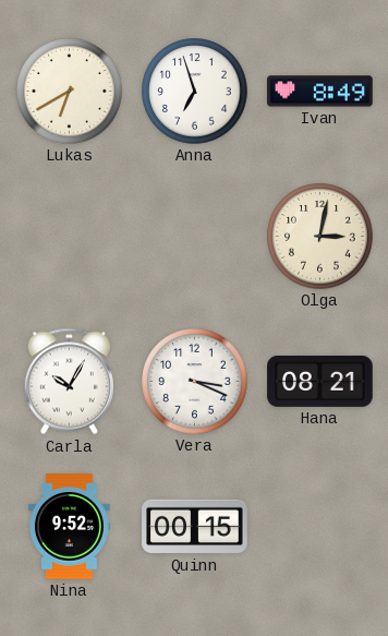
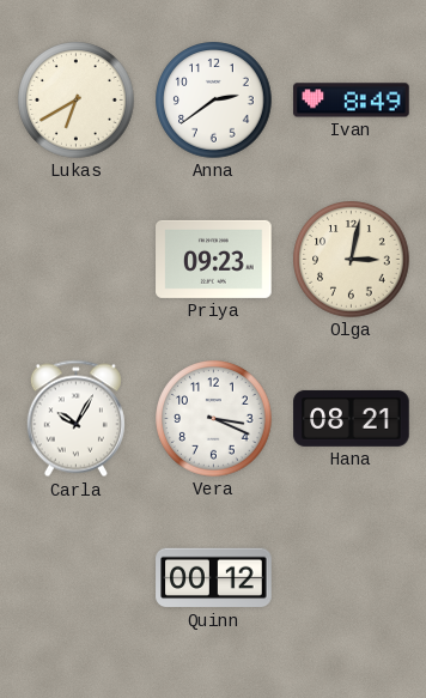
Anna: 6:57 -> 2:39
Priya: none -> 09:23
Nina: 9:52 -> none
Quinn: 00:15 -> 00:12
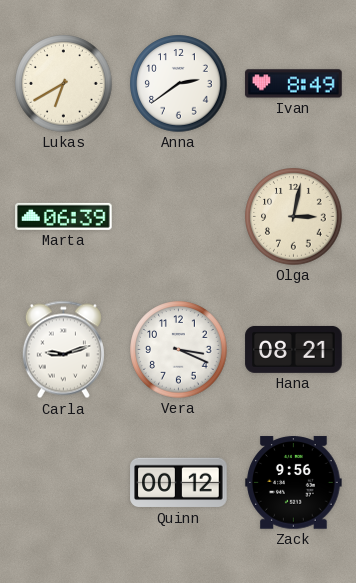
Marta: none -> 06:39
Priya: 09:23 -> none
Carla: 10:05 -> 9:12
Zack: none -> 9:56
